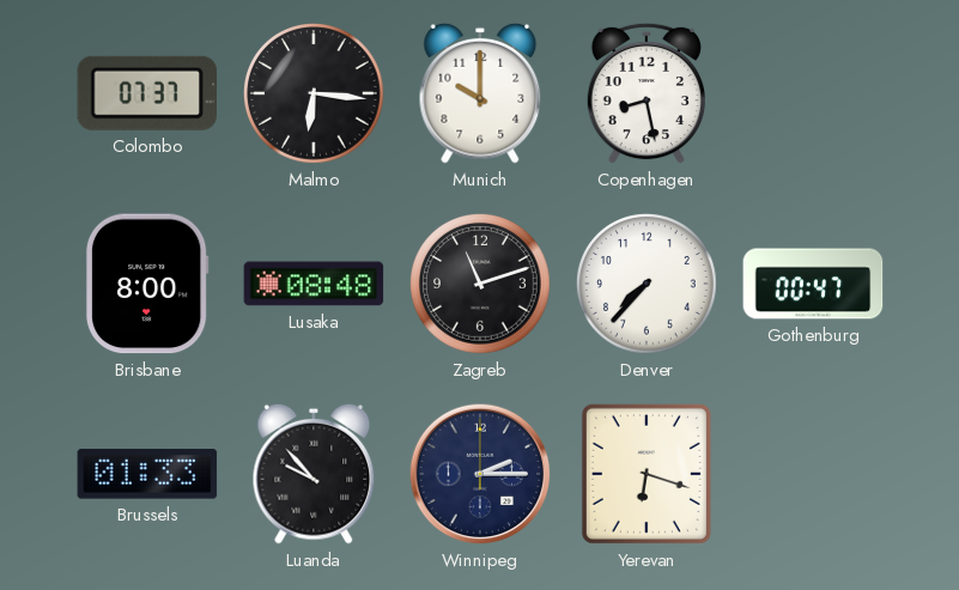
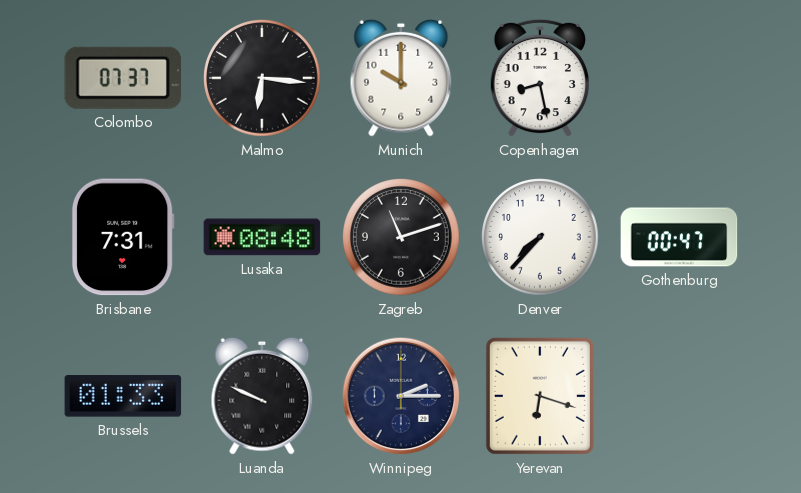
Brisbane: 8:00 -> 7:31
Luanda: 9:53 -> 9:49
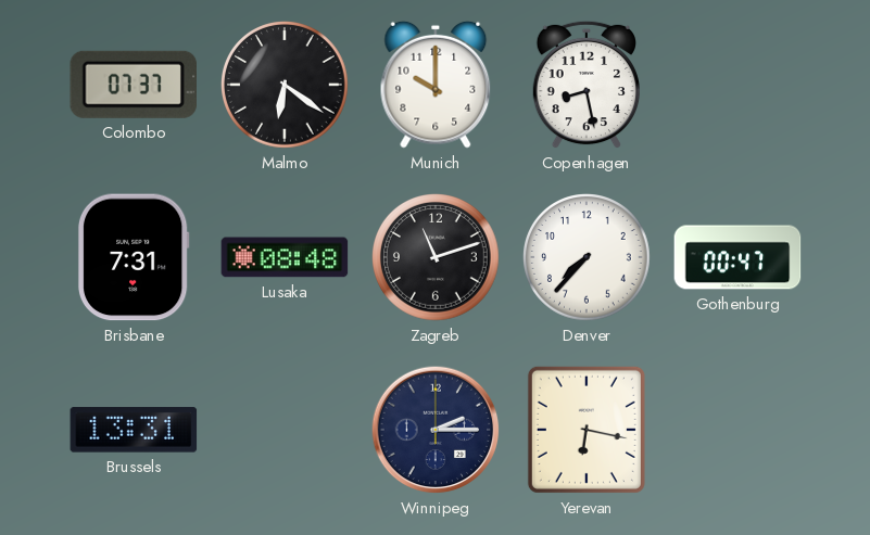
Malmo: 6:16 -> 6:21
Brussels: 01:33 -> 13:31
Luanda: 9:49 -> none
Yerevan: 6:18 -> 6:17
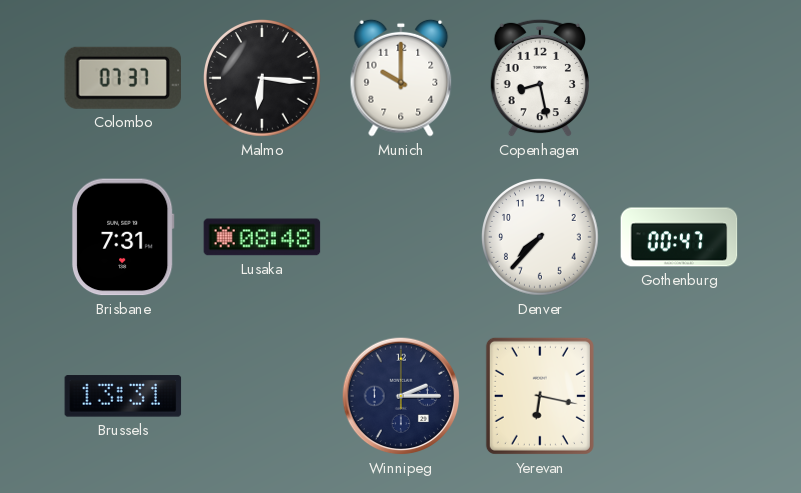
Malmo: 6:21 -> 6:16
Zagreb: 11:12 -> none
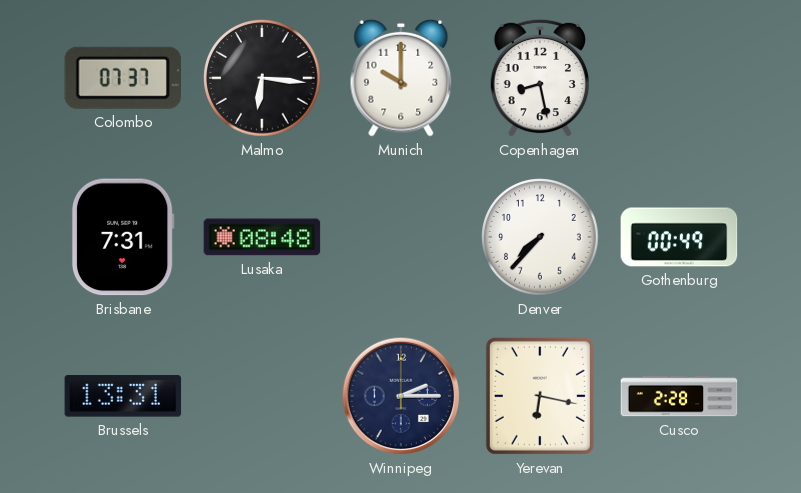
Gothenburg: 00:47 -> 00:49
Cusco: none -> 2:28
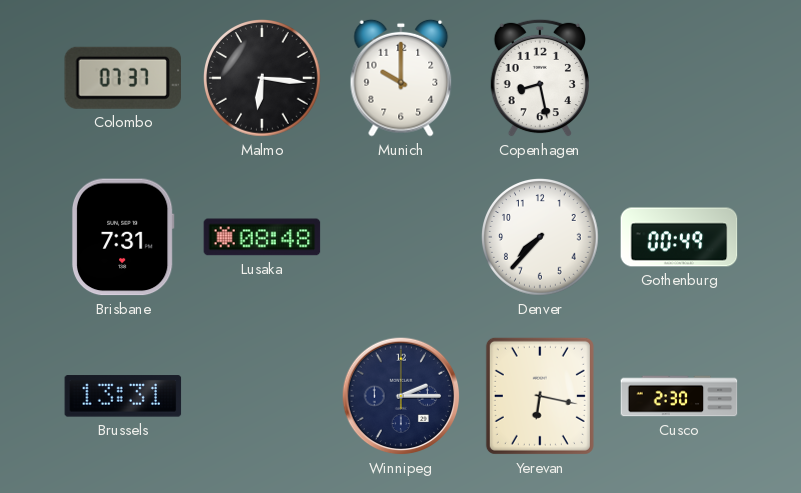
Cusco: 2:28 -> 2:30
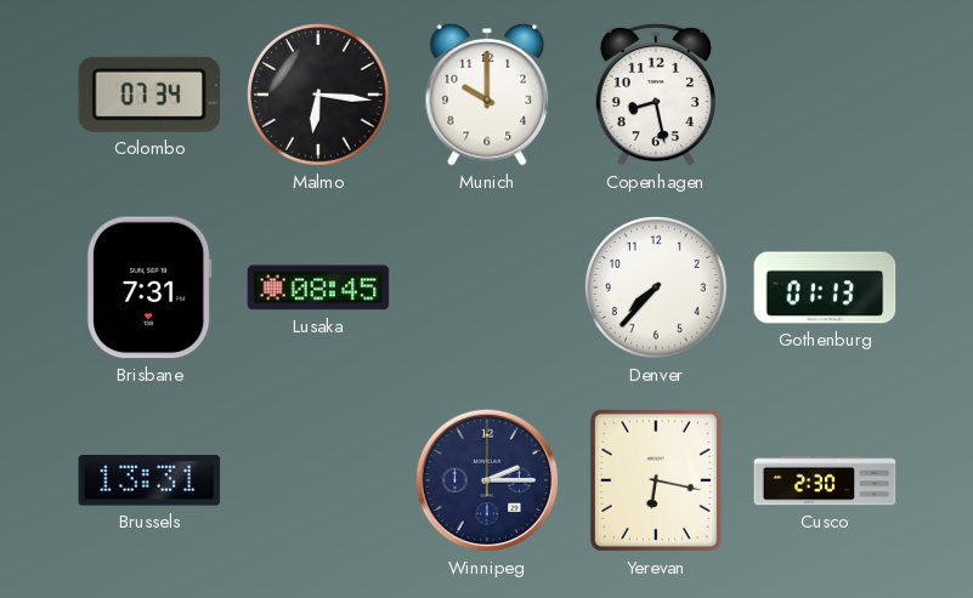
Colombo: 07:37 -> 07:34
Lusaka: 08:48 -> 08:45
Gothenburg: 00:49 -> 01:13
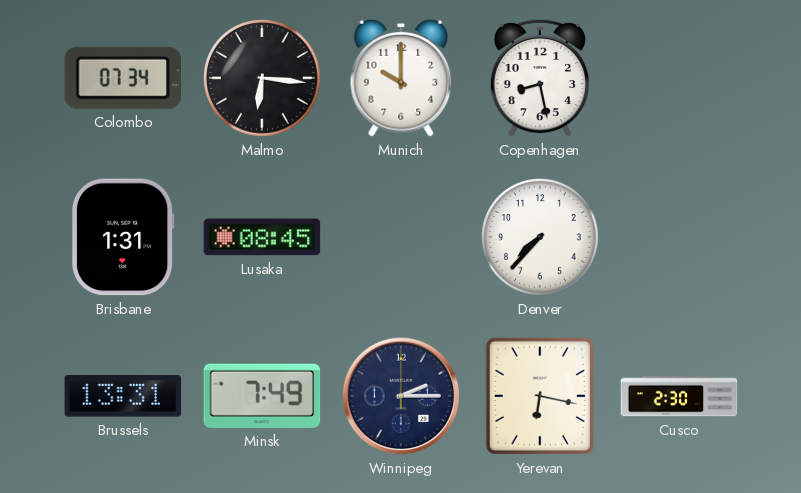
Brisbane: 7:31 -> 1:31
Gothenburg: 01:13 -> none
Minsk: none -> 7:49
